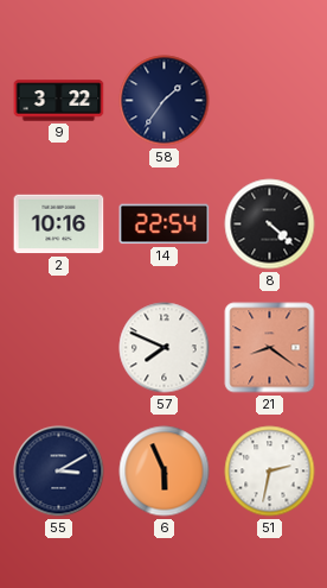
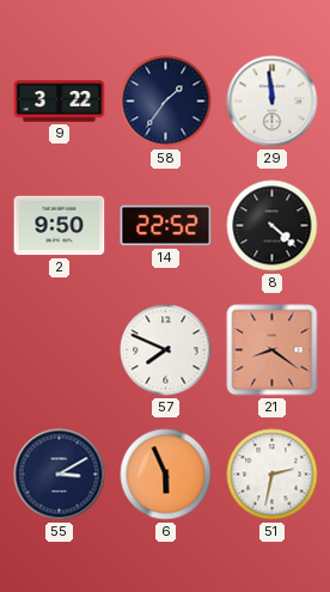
29: none -> 11:59
2: 10:16 -> 9:50
14: 22:54 -> 22:52
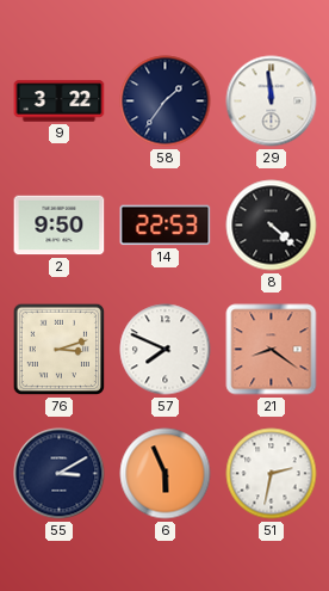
14: 22:52 -> 22:53
76: none -> 3:12
